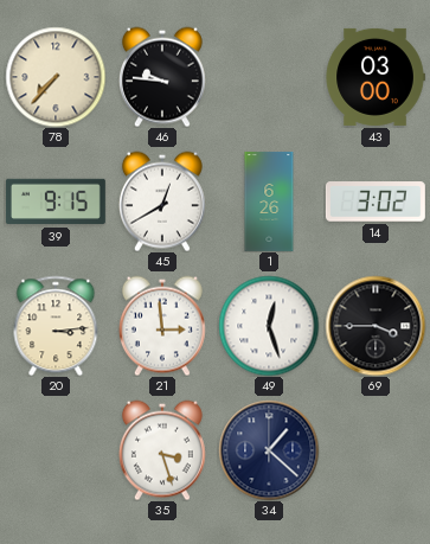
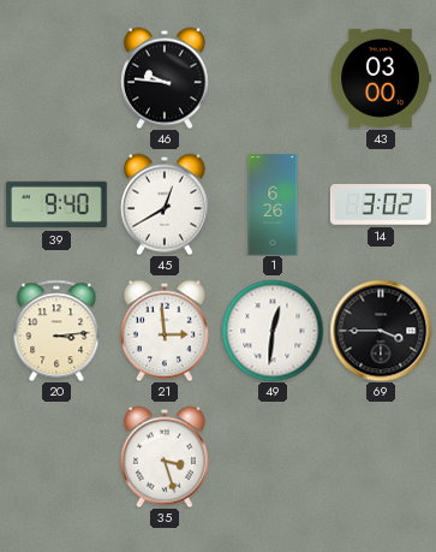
78: 7:37 -> none
39: 9:15 -> 9:40
49: 12:27 -> 12:31
34: 1:22 -> none
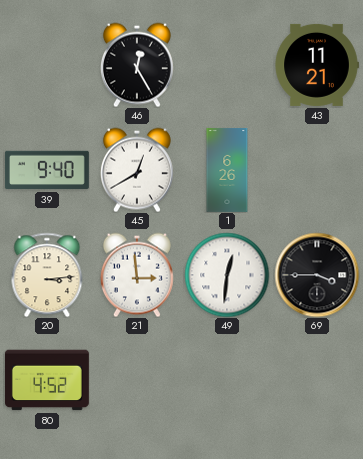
46: 9:46 -> 12:25
43: 03:00 -> 11:21
14: 3:02 -> none
80: none -> 4:52
35: 3:27 -> none
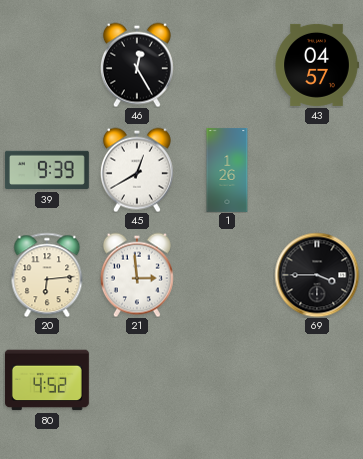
43: 11:21 -> 04:57
39: 9:40 -> 9:39
1: 6:26 -> 1:26
20: 3:14 -> 6:14
49: 12:31 -> none
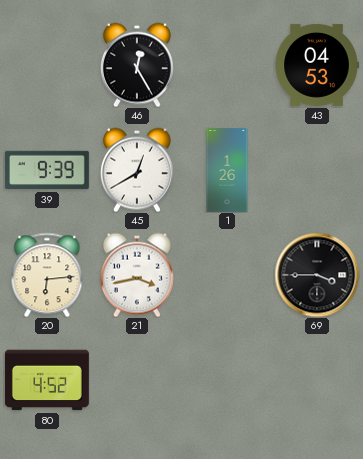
43: 04:57 -> 04:53
21: 2:59 -> 3:43
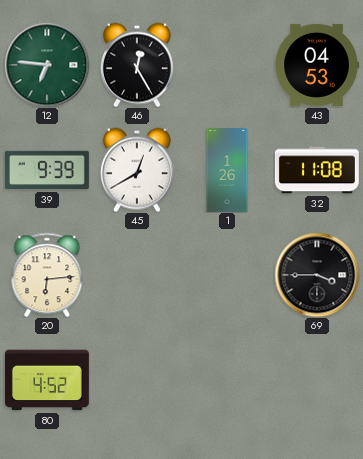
12: none -> 6:46
32: none -> 11:08
21: 3:43 -> none
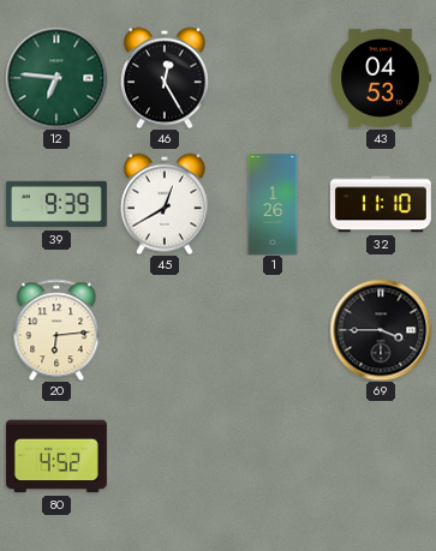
32: 11:08 -> 11:10
